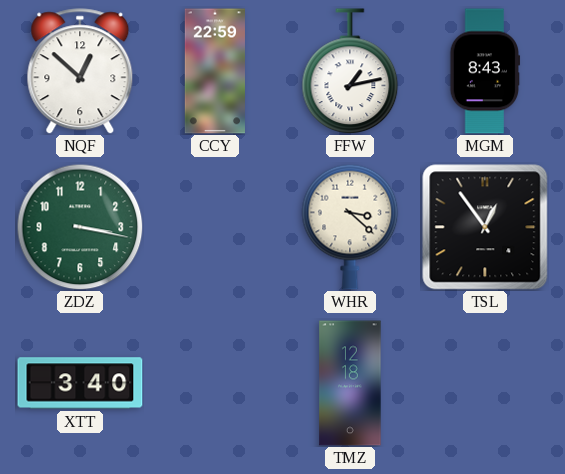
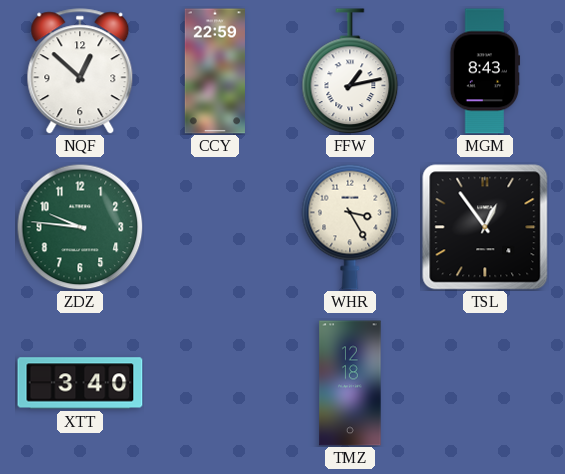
ZDZ: 3:17 -> 9:46
WHR: 3:22 -> 3:25
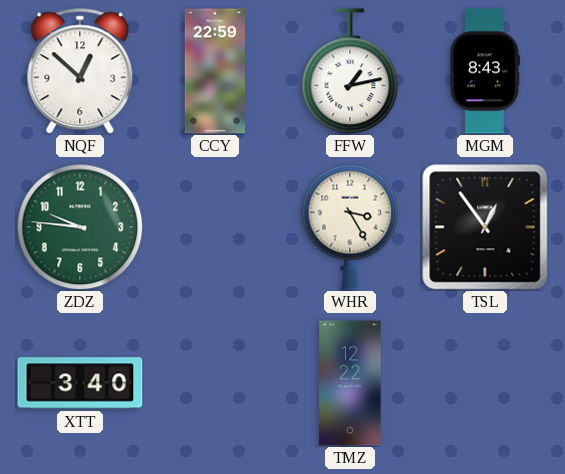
TMZ: 12:18 -> 12:22
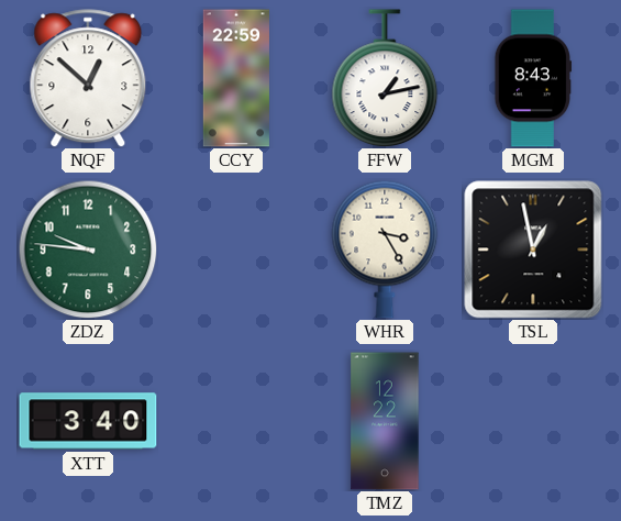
TSL: 12:54 -> 12:58
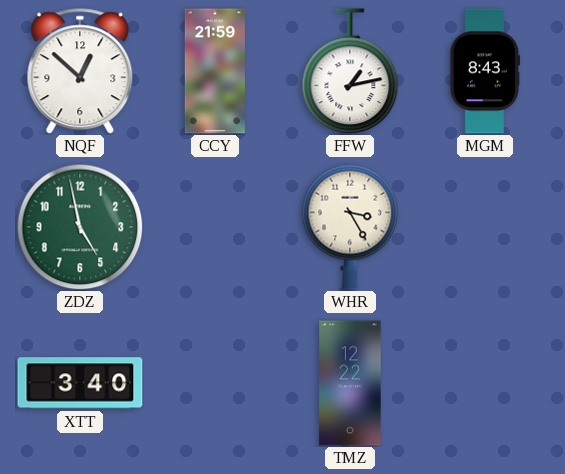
CCY: 22:59 -> 21:59
ZDZ: 9:46 -> 4:58
TSL: 12:58 -> none
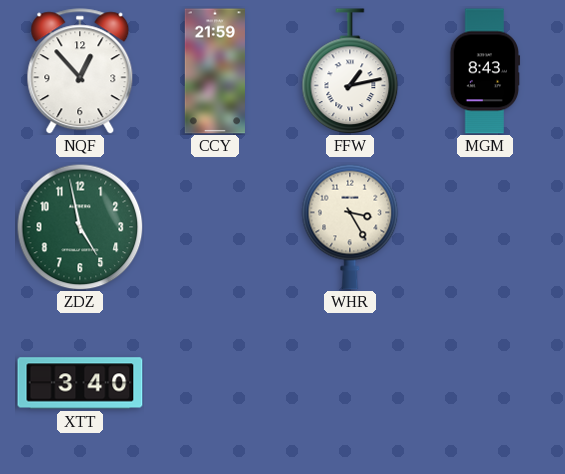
NQF: 12:52 -> 12:53
TMZ: 12:22 -> none
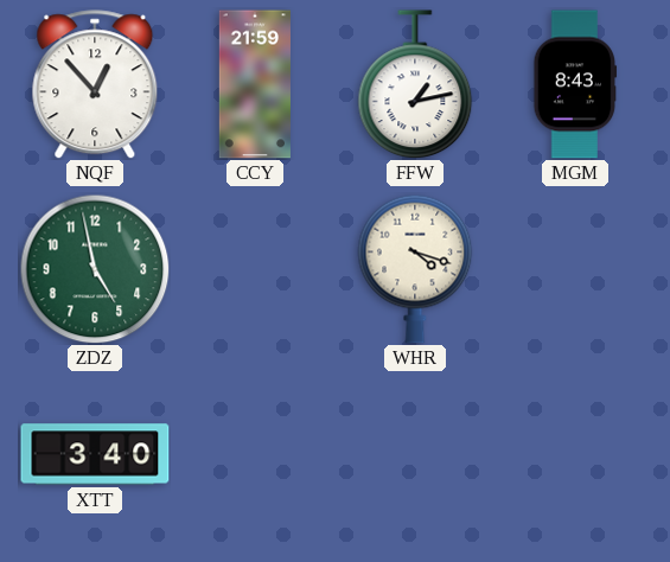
WHR: 3:25 -> 4:18
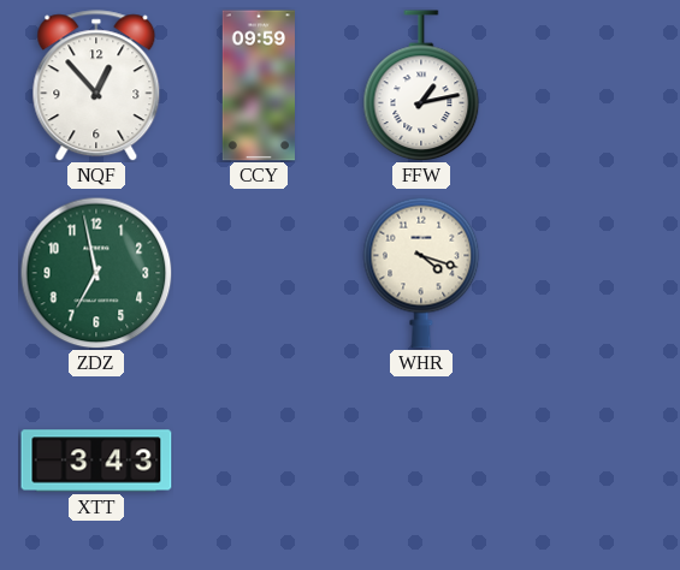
CCY: 21:59 -> 09:59
MGM: 8:43 -> none
ZDZ: 4:58 -> 6:58
XTT: 3:40 -> 3:43
